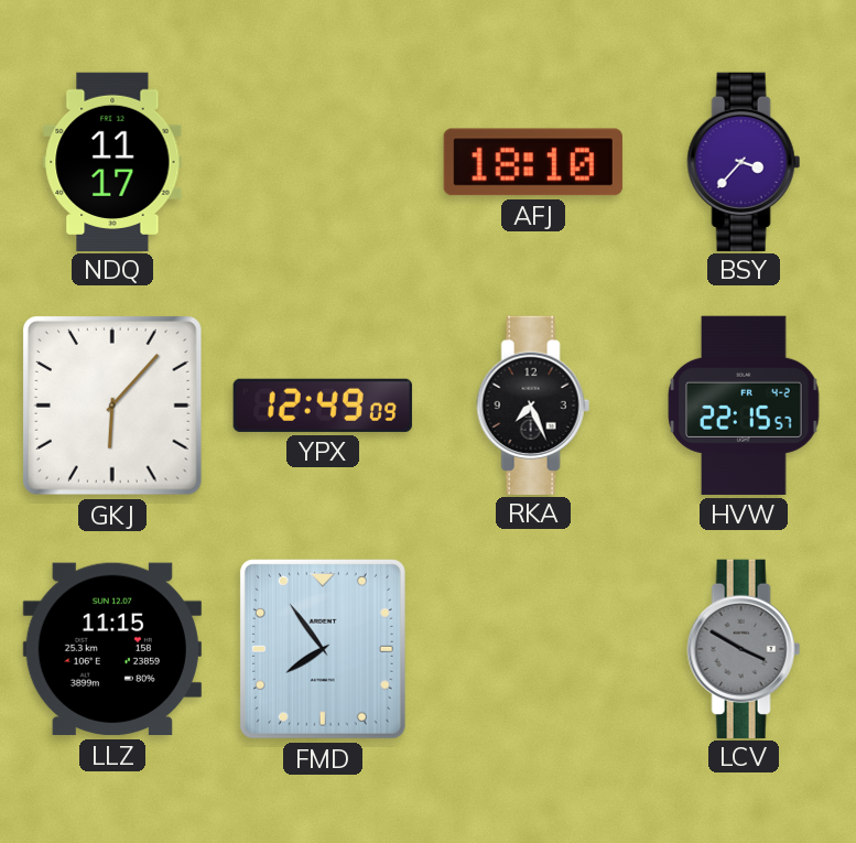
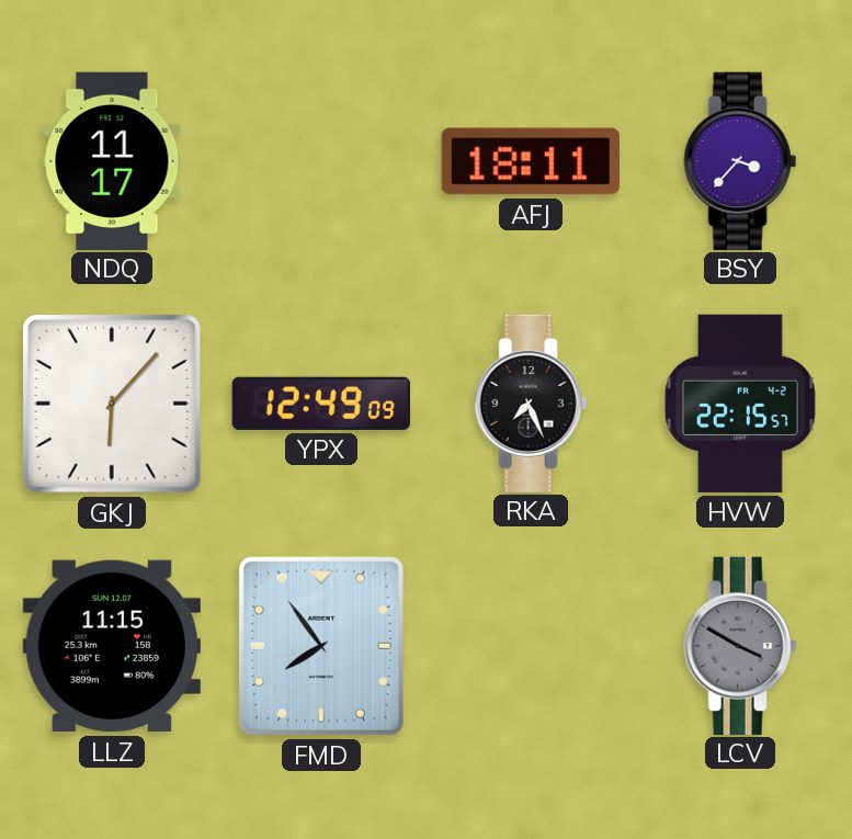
AFJ: 18:10 -> 18:11
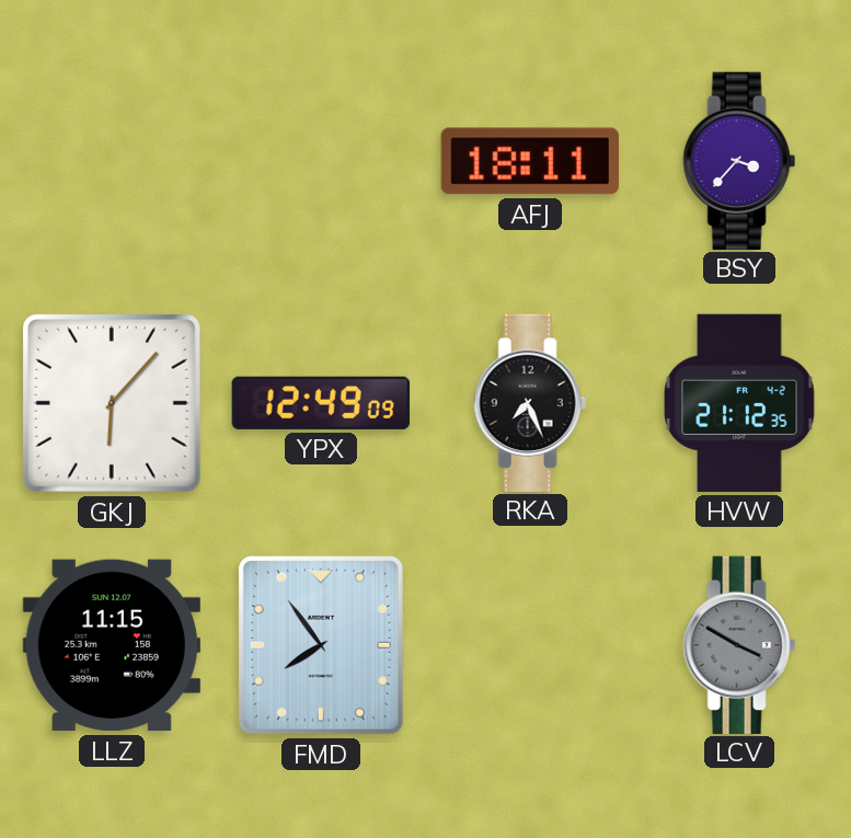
NDQ: 11:17 -> none
HVW: 22:15 -> 21:12
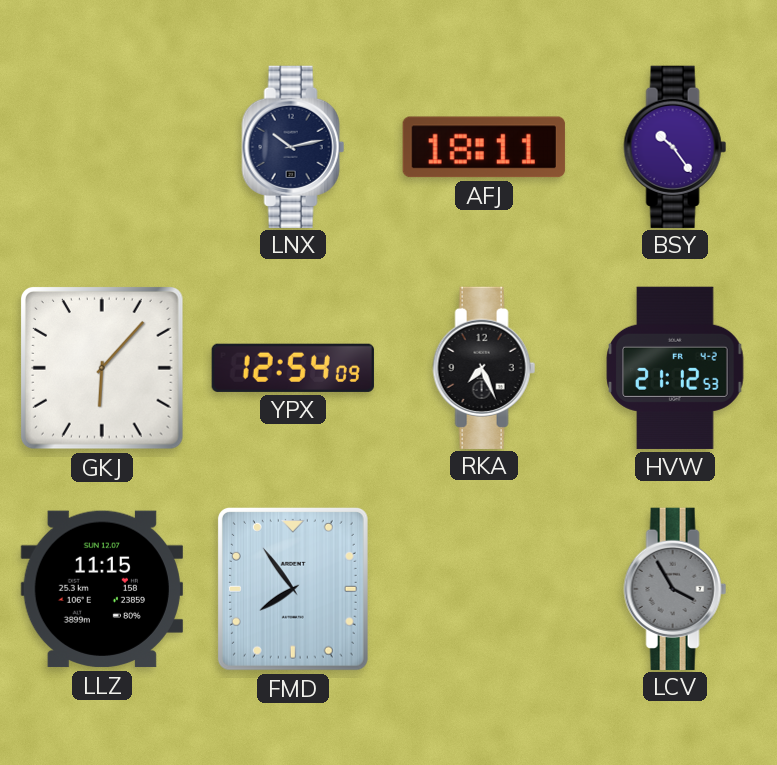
LNX: none -> 10:13
BSY: 3:37 -> 10:24
YPX: 12:49 -> 12:54
HVW: 21:12:35 -> 21:12:53
LCV: 3:50 -> 3:55
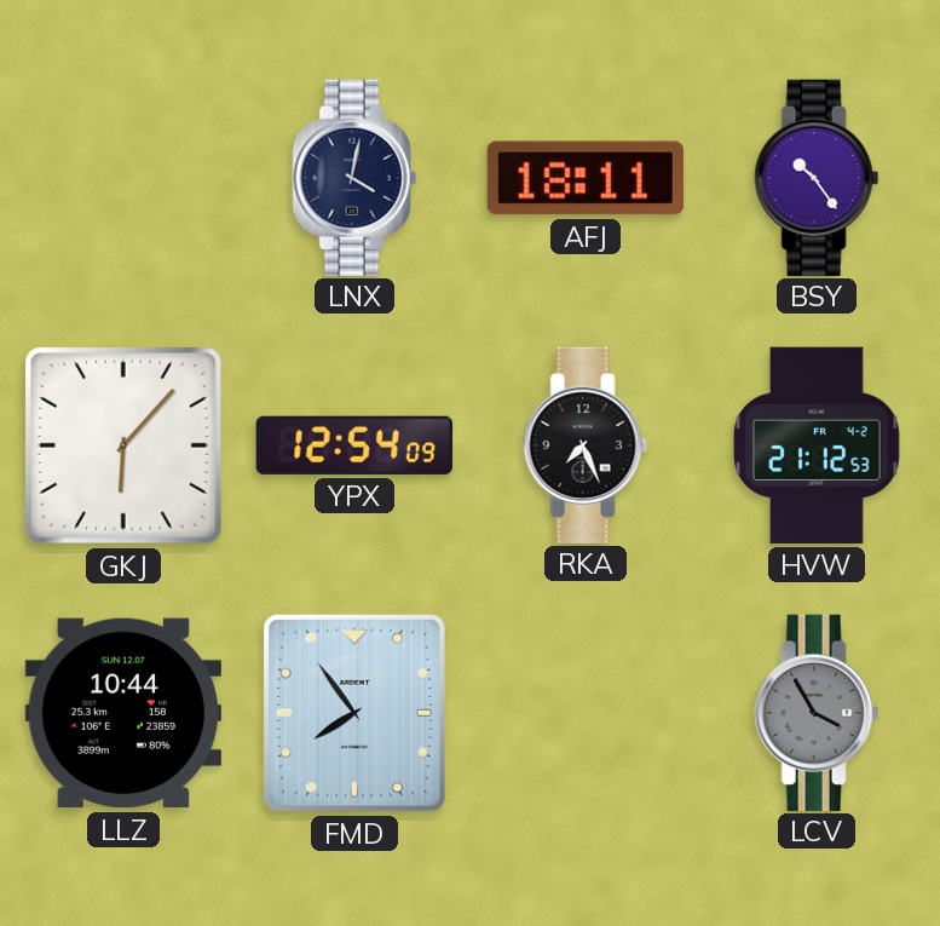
LNX: 10:13 -> 4:02
LLZ: 11:15 -> 10:44
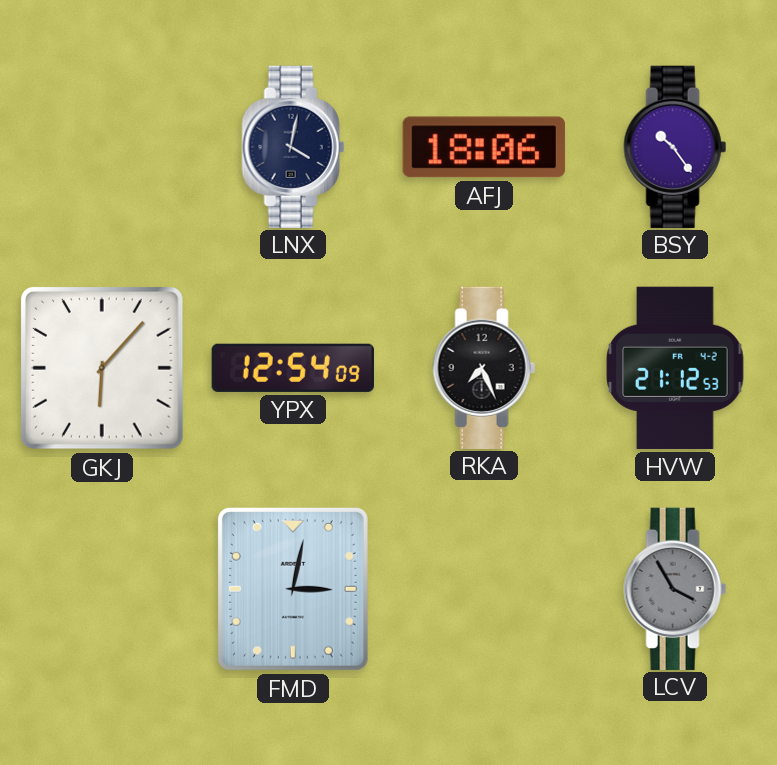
AFJ: 18:11 -> 18:06
LLZ: 10:44 -> none
FMD: 7:54 -> 3:02
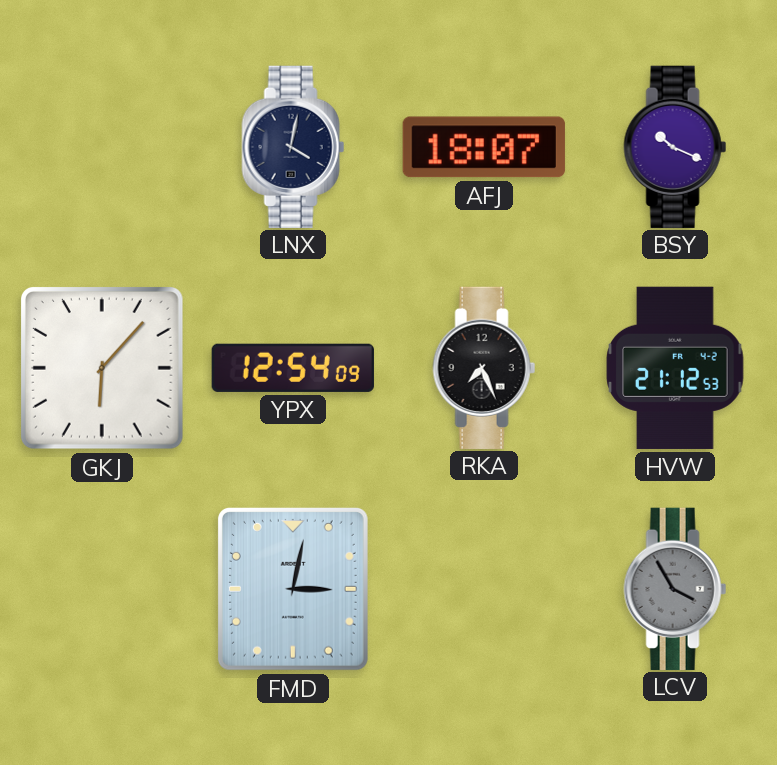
AFJ: 18:06 -> 18:07
BSY: 10:24 -> 10:19
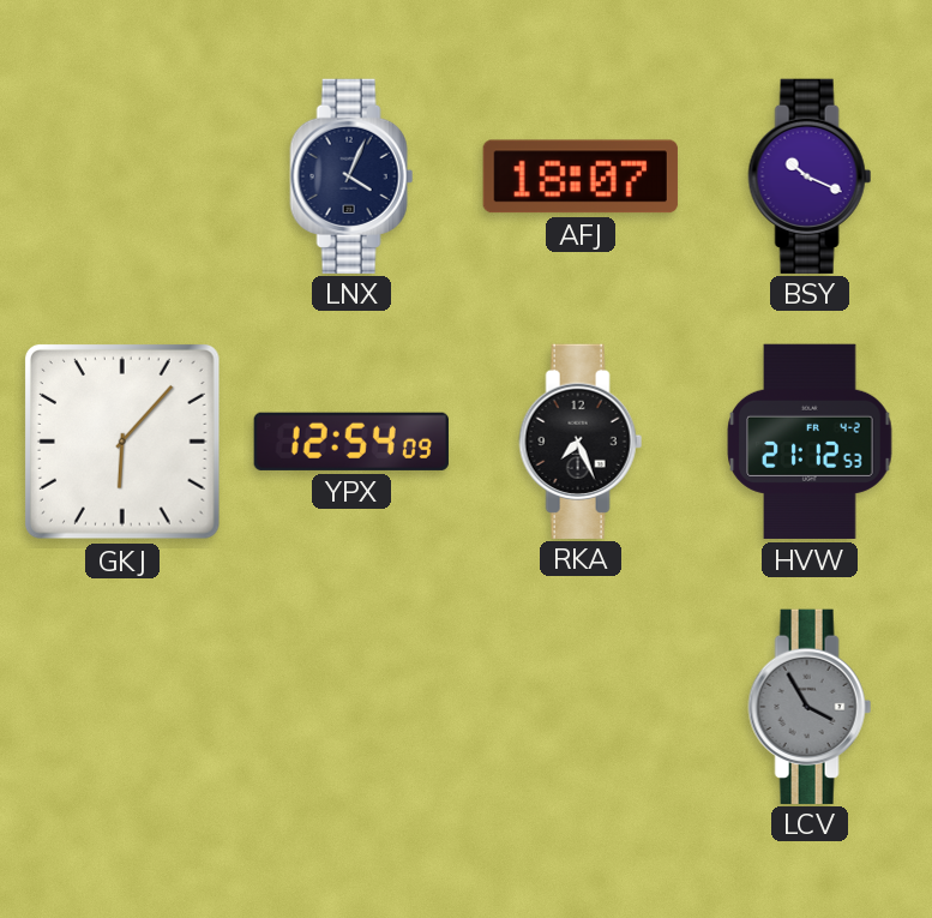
LNX: 4:02 -> 4:04
FMD: 3:02 -> none
